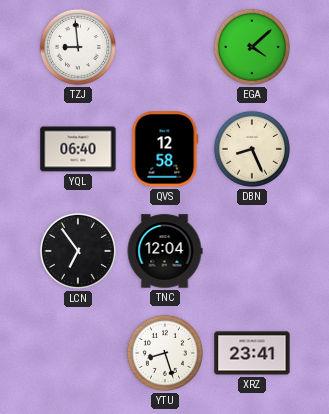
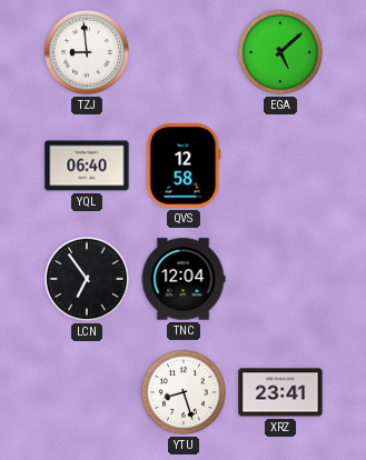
EGA: 4:08 -> 5:08
DBN: 8:26 -> none
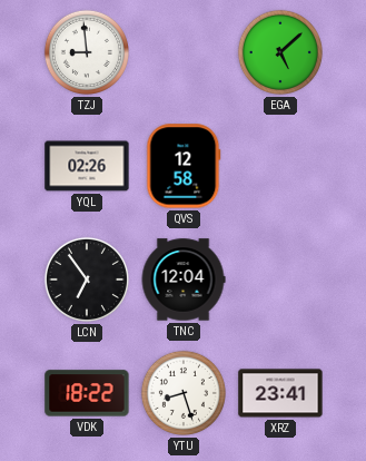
YQL: 06:40 -> 02:26
VDK: none -> 18:22
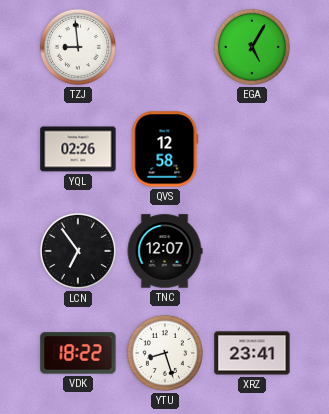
EGA: 5:08 -> 5:05
TNC: 12:04 -> 12:07
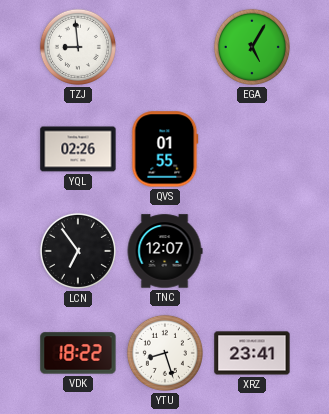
QVS: 12:58 -> 01:55
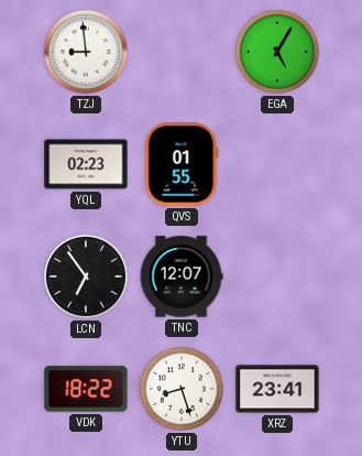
YQL: 02:26 -> 02:23
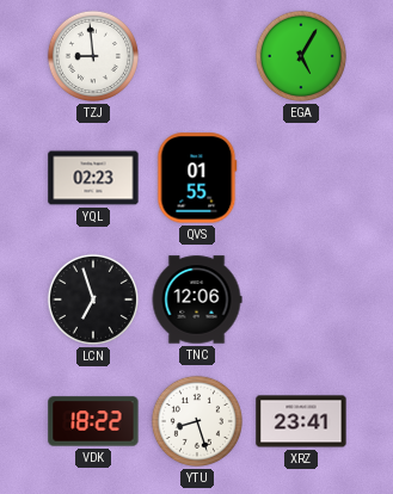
LCN: 6:54 -> 6:57
TNC: 12:07 -> 12:06
